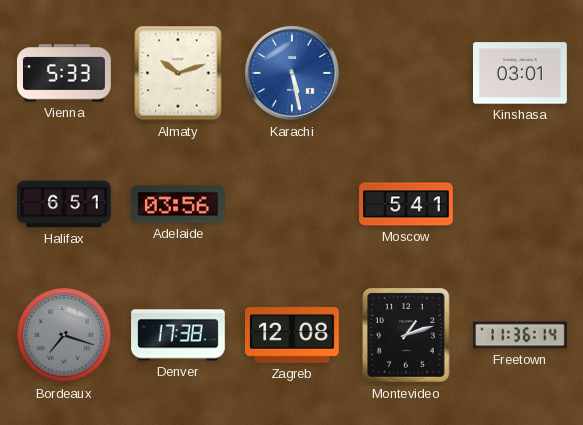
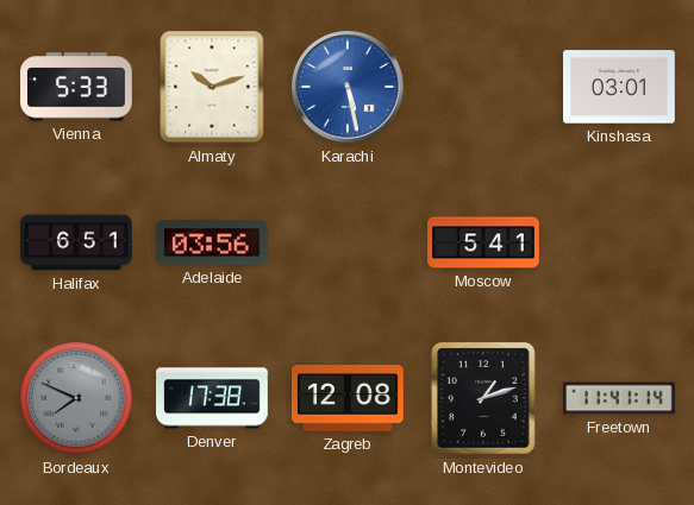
Bordeaux: 7:18 -> 7:49
Freetown: 11:36 -> 11:41
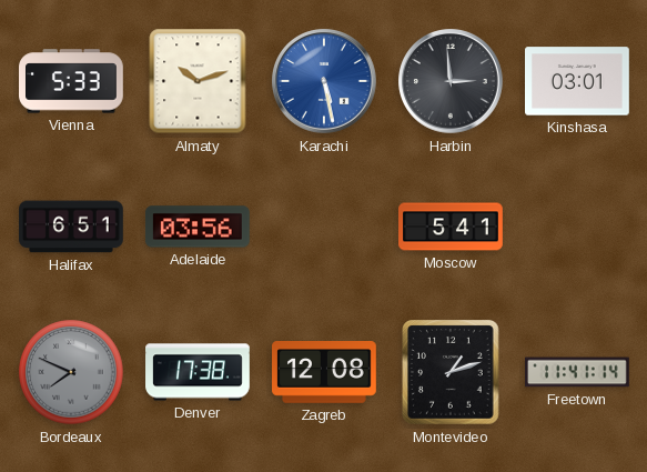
Harbin: none -> 2:59
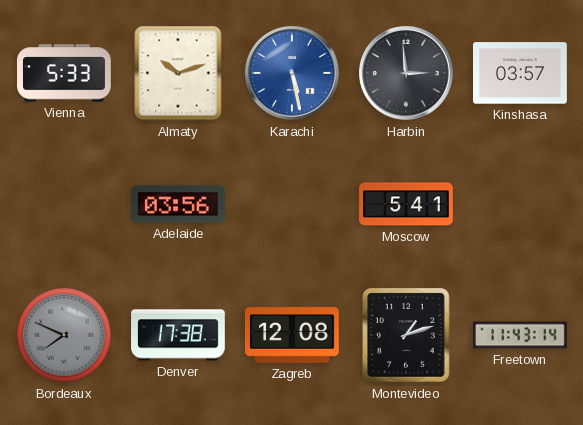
Kinshasa: 03:01 -> 03:57
Halifax: 6:51 -> none
Freetown: 11:41 -> 11:43
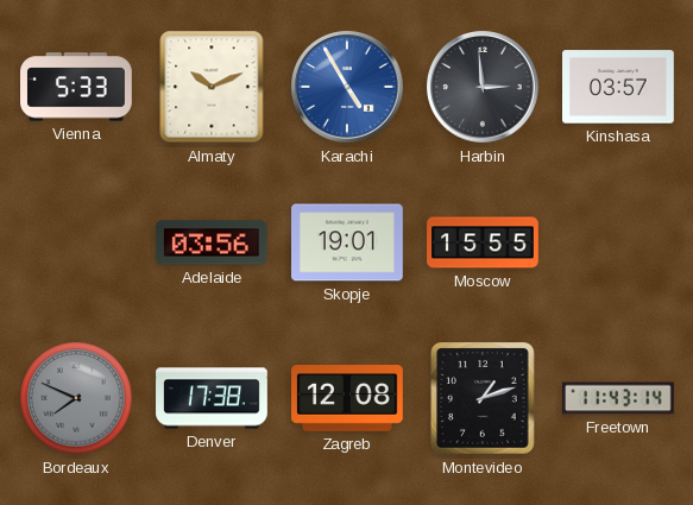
Almaty: 10:12 -> 10:11
Karachi: 5:28 -> 4:55
Skopje: none -> 19:01
Moscow: 5:41 -> 15:55
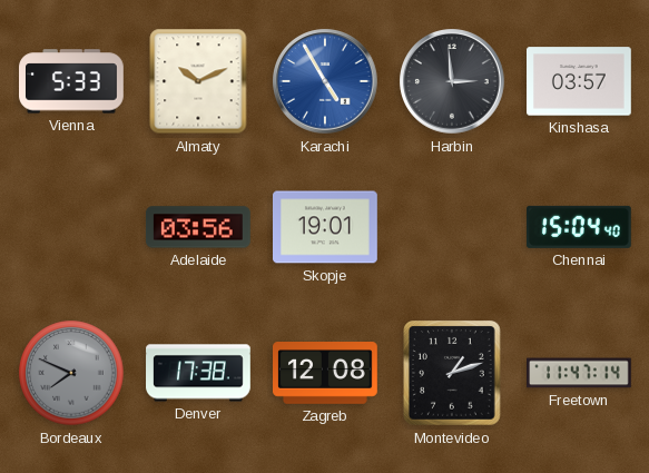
Moscow: 15:55 -> none
Chennai: none -> 15:04
Freetown: 11:43 -> 11:47
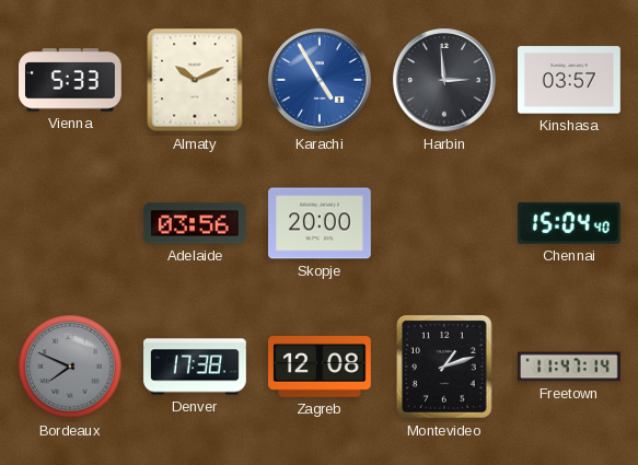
Skopje: 19:01 -> 20:00
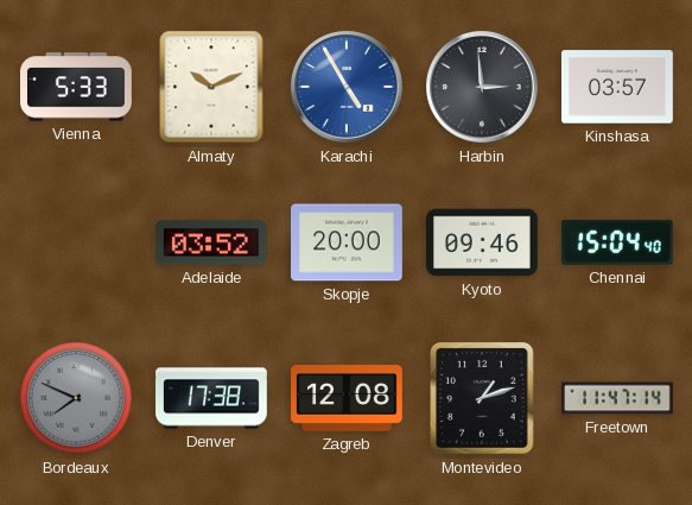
Adelaide: 03:56 -> 03:52
Kyoto: none -> 09:46
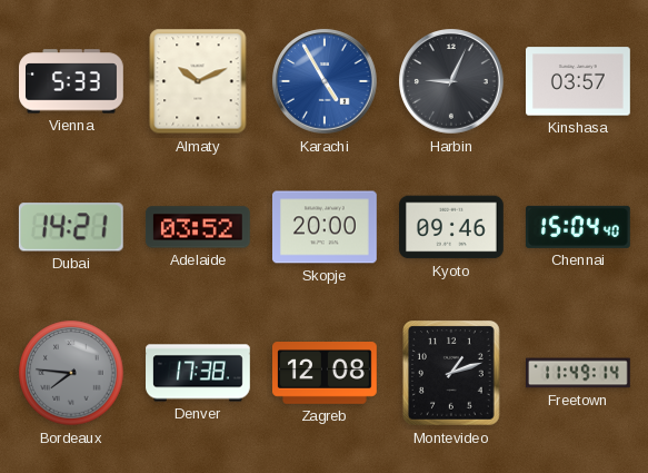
Harbin: 2:59 -> 9:04
Dubai: none -> 14:21
Bordeaux: 7:49 -> 7:46
Freetown: 11:47 -> 11:49
